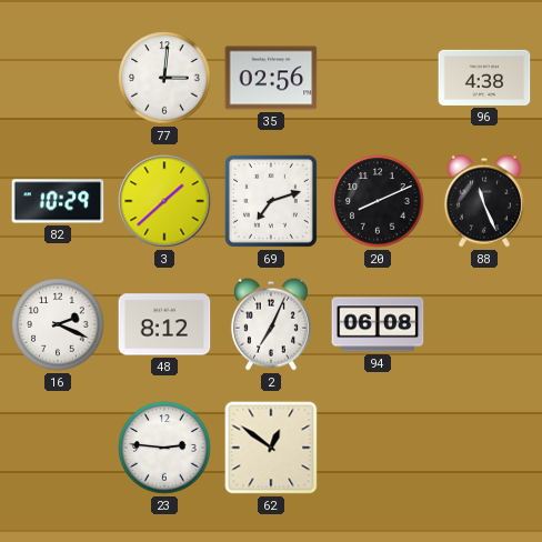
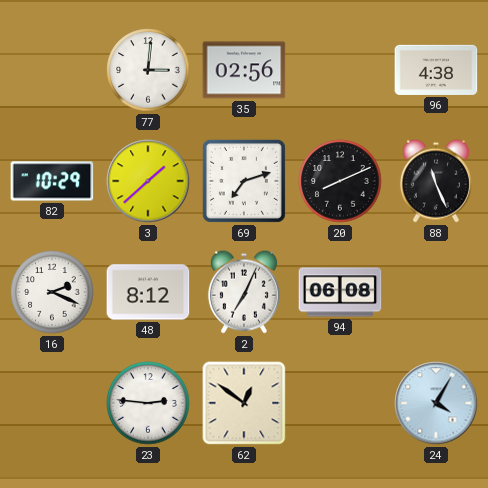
24: none -> 4:05
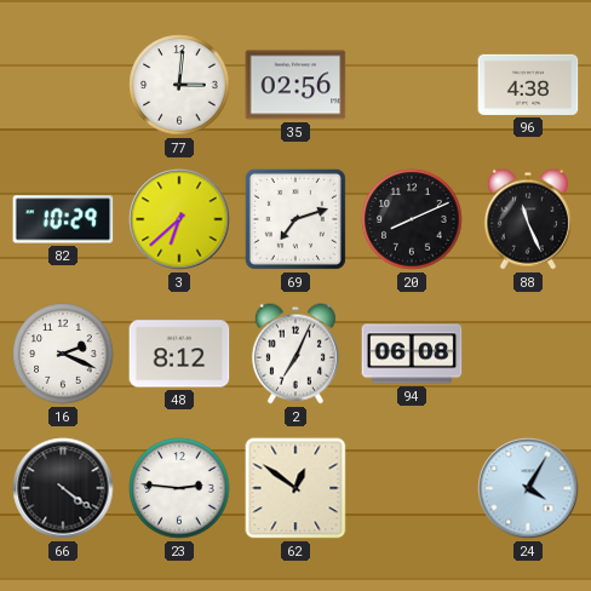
3: 1:38 -> 6:38
66: none -> 4:21
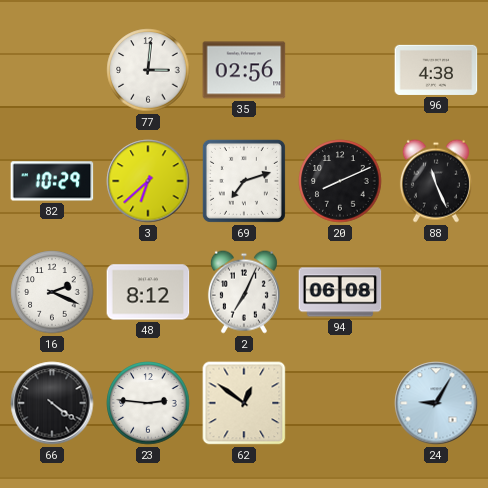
24: 4:05 -> 9:05
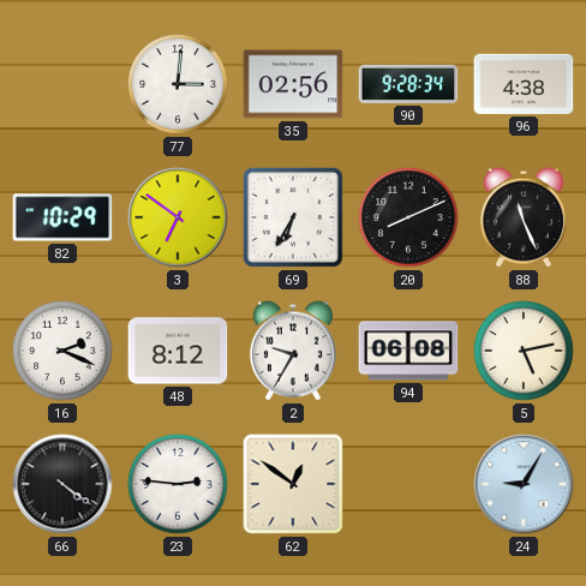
90: none -> 9:28
3: 6:38 -> 6:51
69: 7:12 -> 6:35
2: 7:04 -> 9:35
5: none -> 5:13
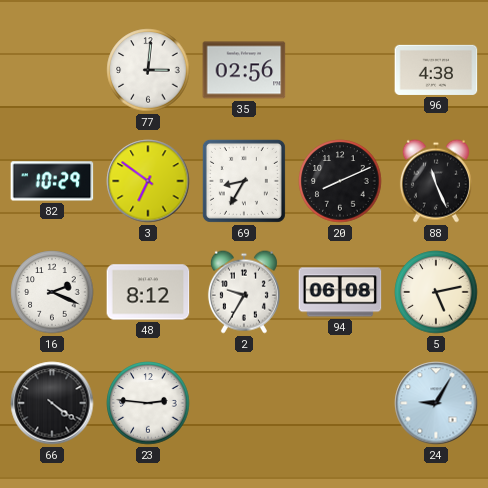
90: 9:28 -> none
69: 6:35 -> 8:35
62: 12:51 -> none
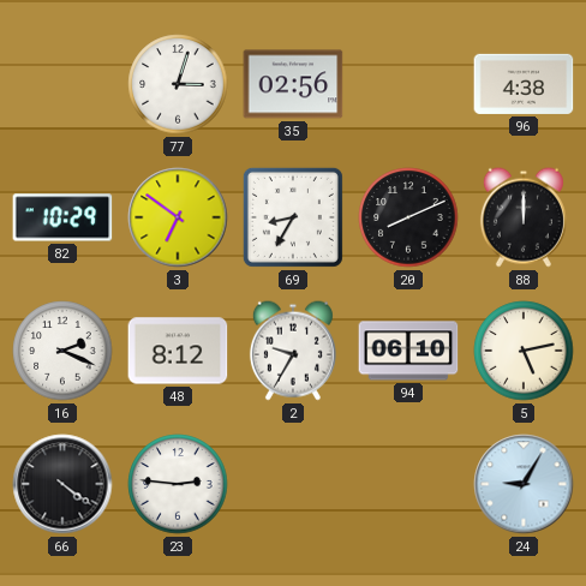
77: 3:01 -> 3:03
88: 11:26 -> 12:00
94: 06:08 -> 06:10
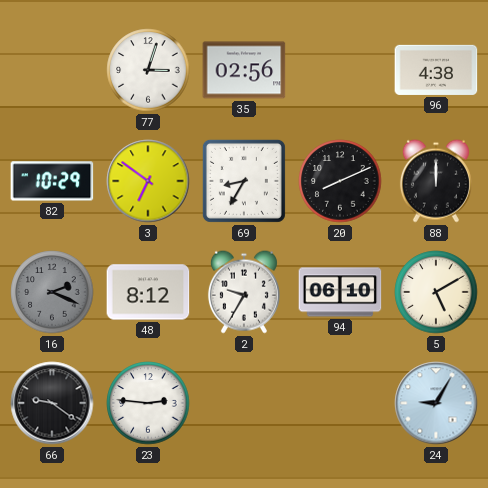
16 dial: white -> grey
5: 5:13 -> 5:10
66: 4:21 -> 9:21
